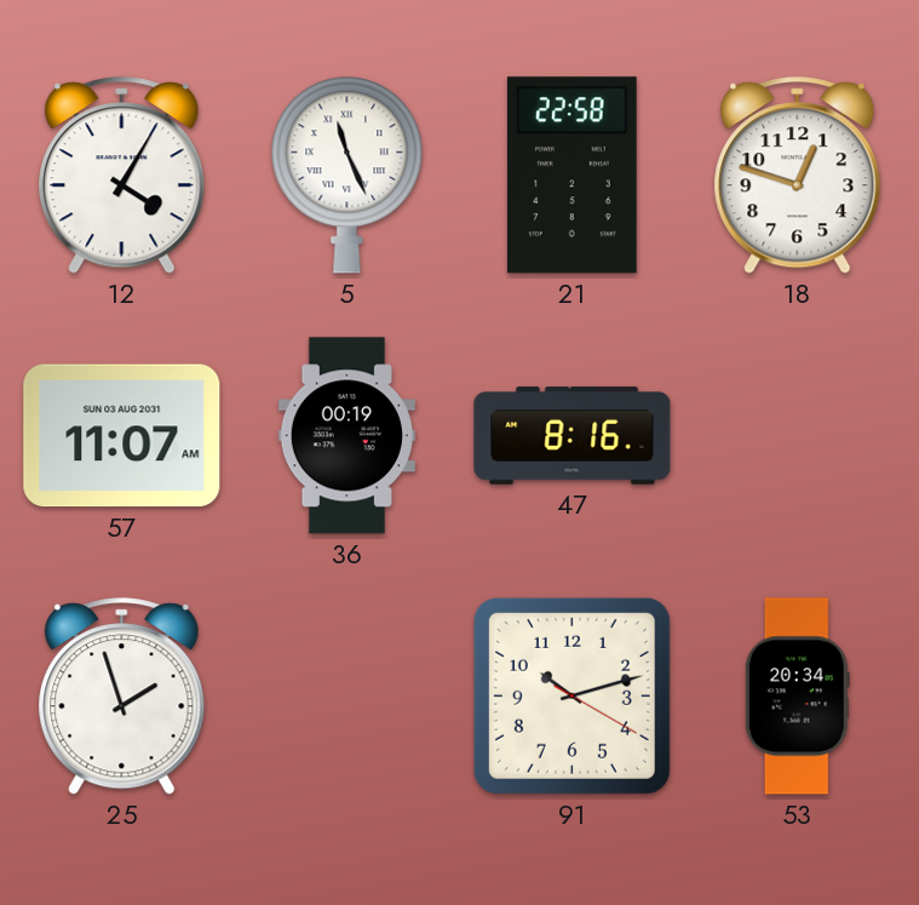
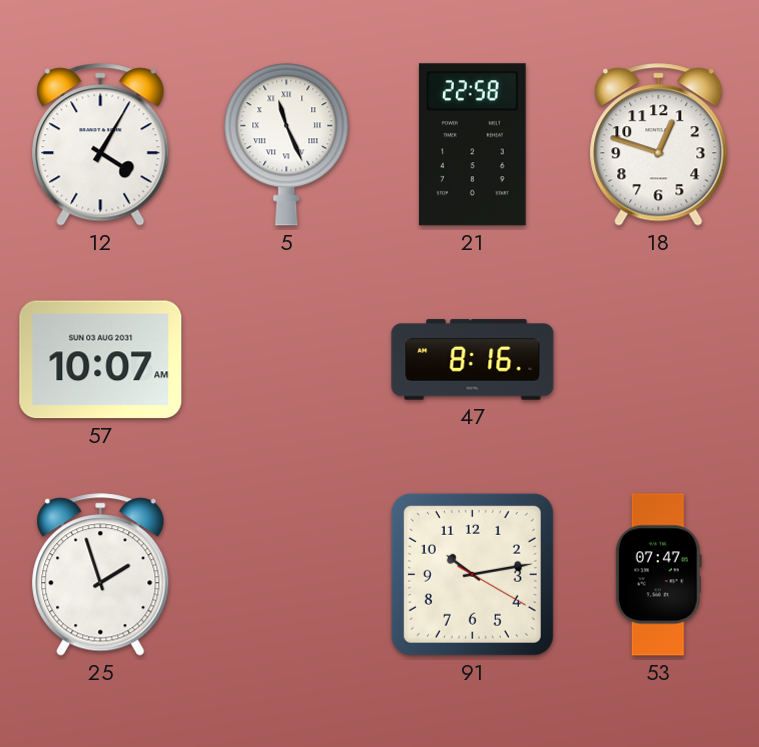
57: 11:07 -> 10:07
36: 00:19 -> none
91: 10:12 -> 10:13
53: 20:34 -> 07:47
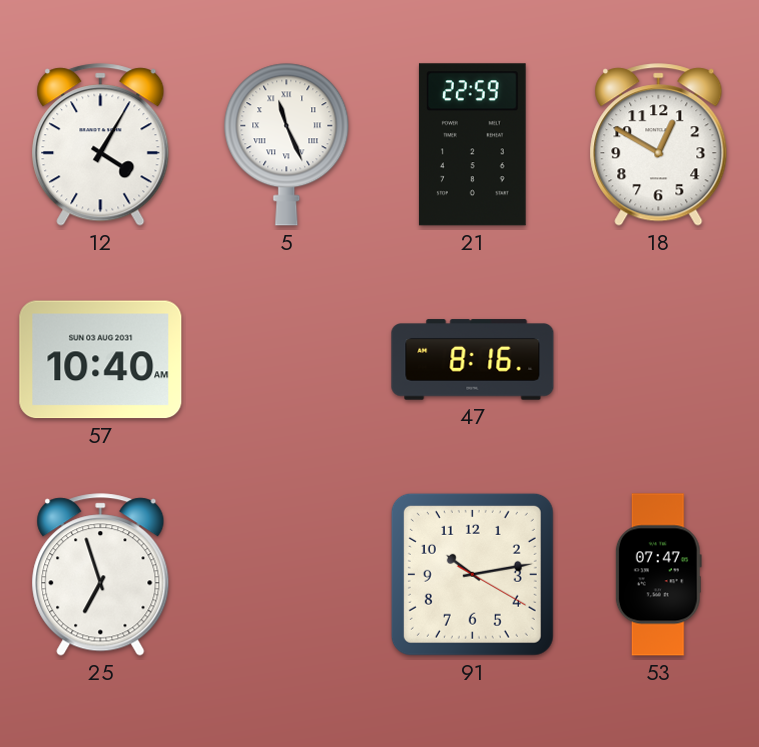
21: 22:58 -> 22:59
18: 12:48 -> 12:50
57: 10:07 -> 10:40
25: 1:57 -> 6:57
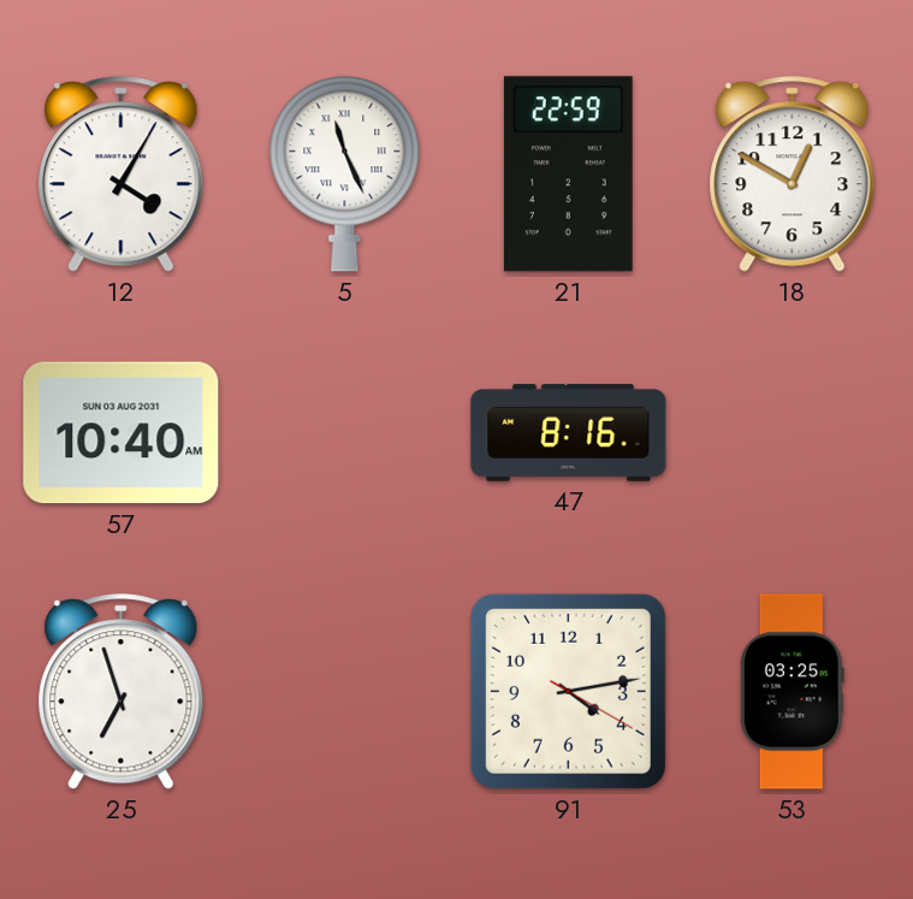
91: 10:13 -> 4:13
53: 07:47 -> 03:25
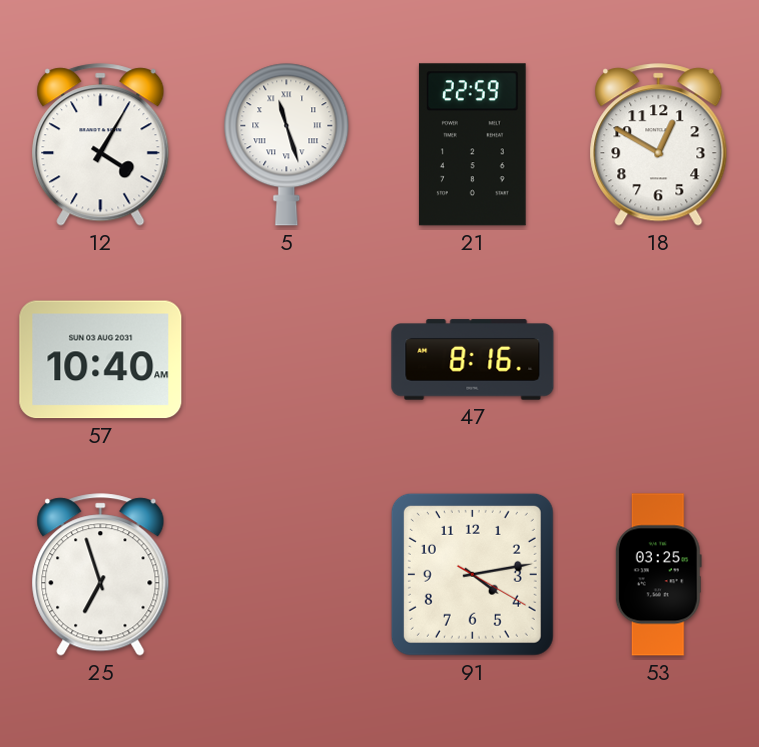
5: 11:26 -> 11:27
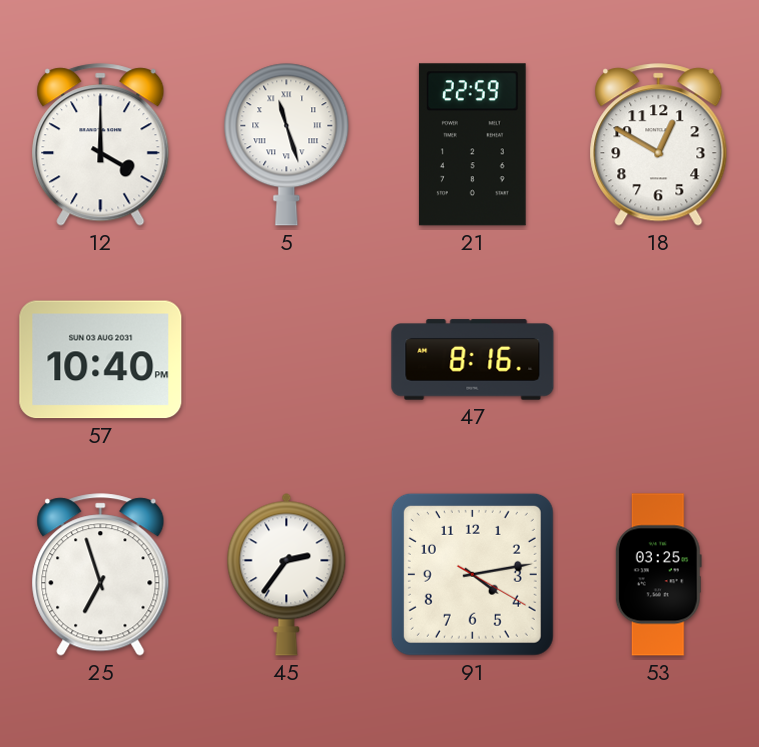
12: 4:05 -> 4:00
57: 10:40 AM -> 10:40 PM
45: none -> 2:36
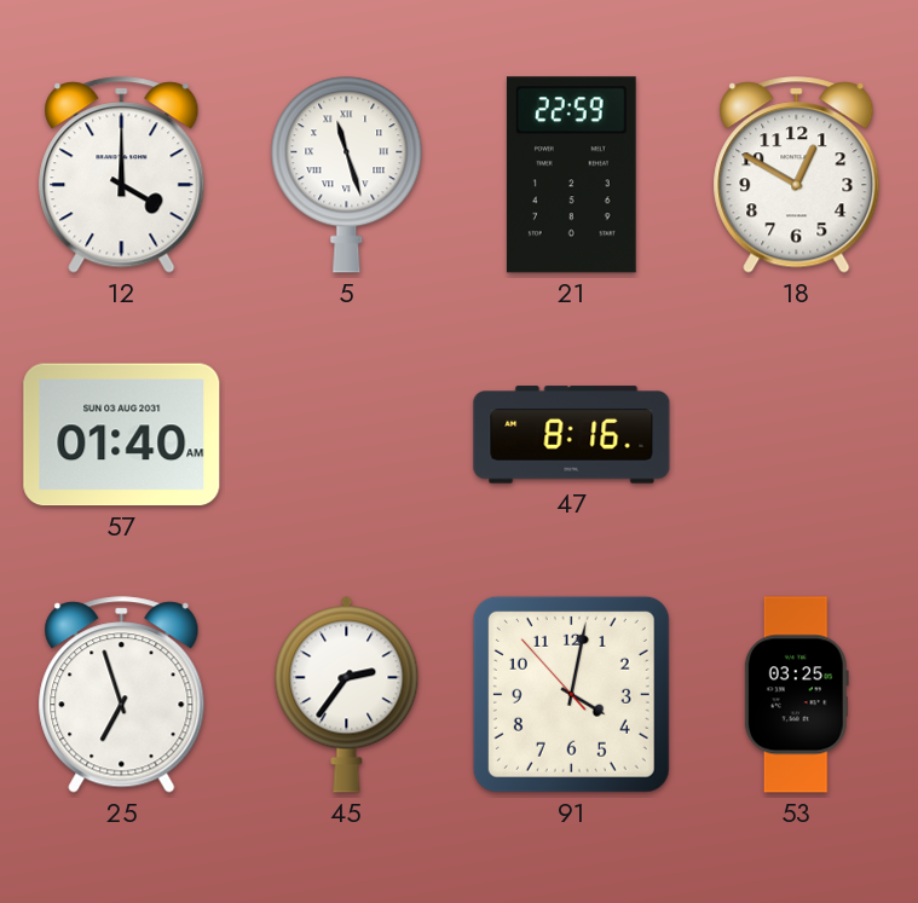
57: 10:40 -> 01:40
91: 4:13 -> 4:01
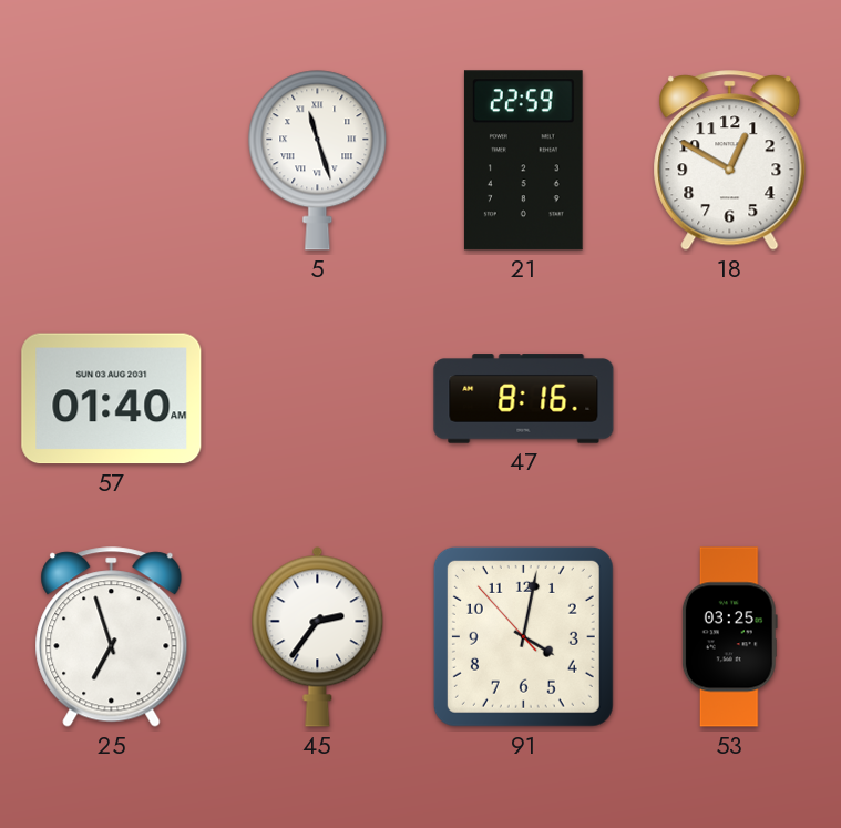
12: 4:00 -> none
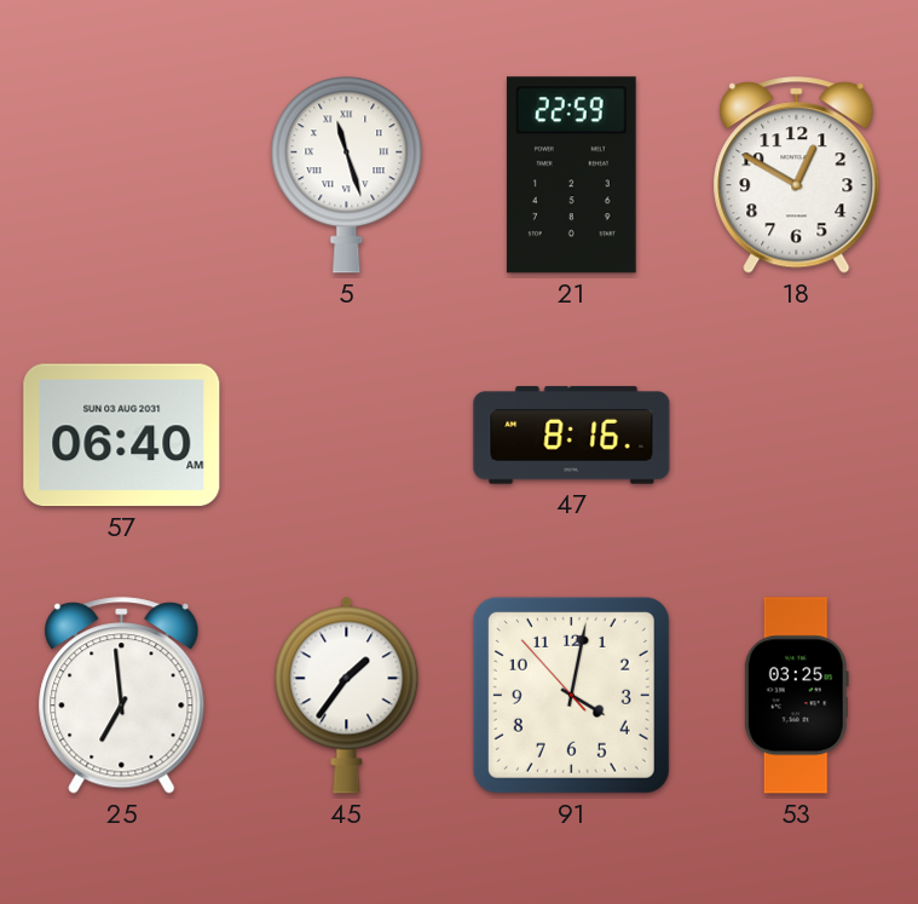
57: 01:40 -> 06:40
25: 6:57 -> 6:59
45: 2:36 -> 1:36
